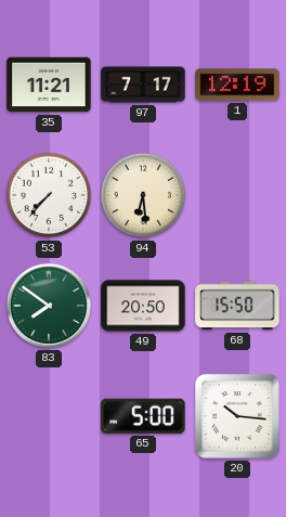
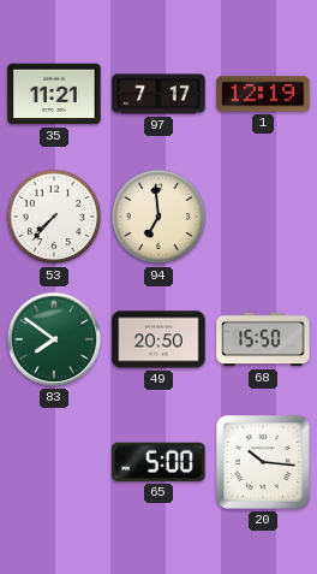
94: 6:29 -> 6:59
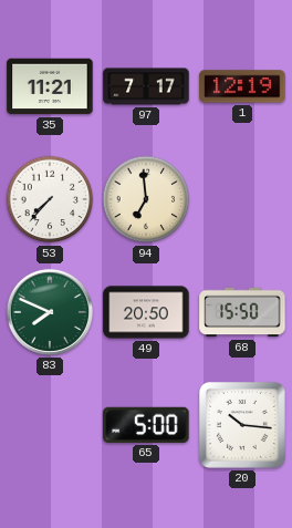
83: 7:51 -> 7:49
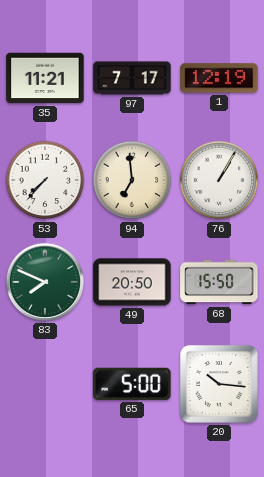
76: none -> 1:05
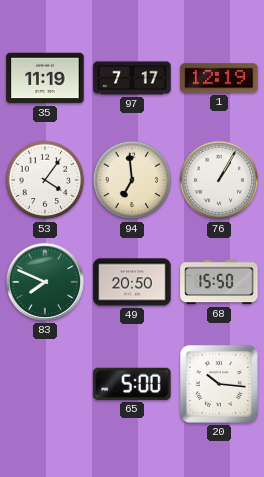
35: 11:21 -> 11:19
53: 7:37 -> 4:06
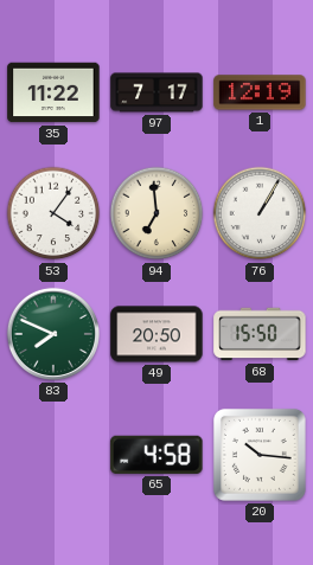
35: 11:19 -> 11:22
65: 5:00 -> 4:58
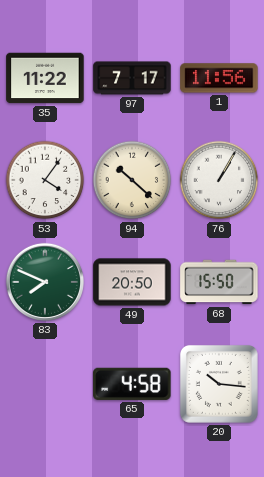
1: 12:19 -> 11:56
94: 6:59 -> 10:22
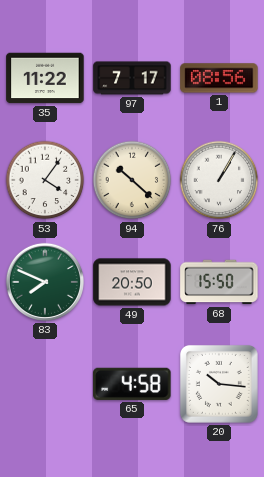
1: 11:56 -> 08:56
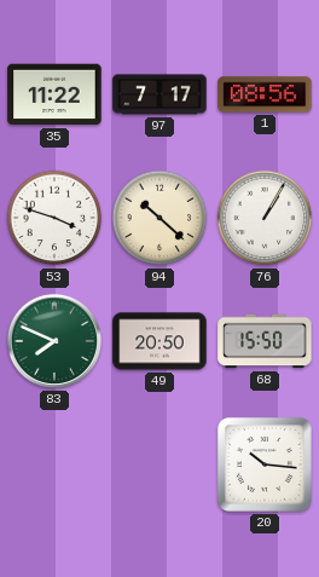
53: 4:06 -> 3:48
65: 4:58 -> none
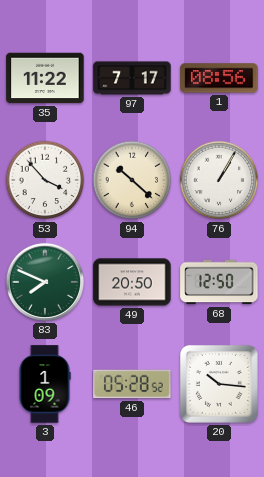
53: 3:48 -> 3:53
68: 15:50 -> 12:50
3: none -> 1:09
46: none -> 05:28
